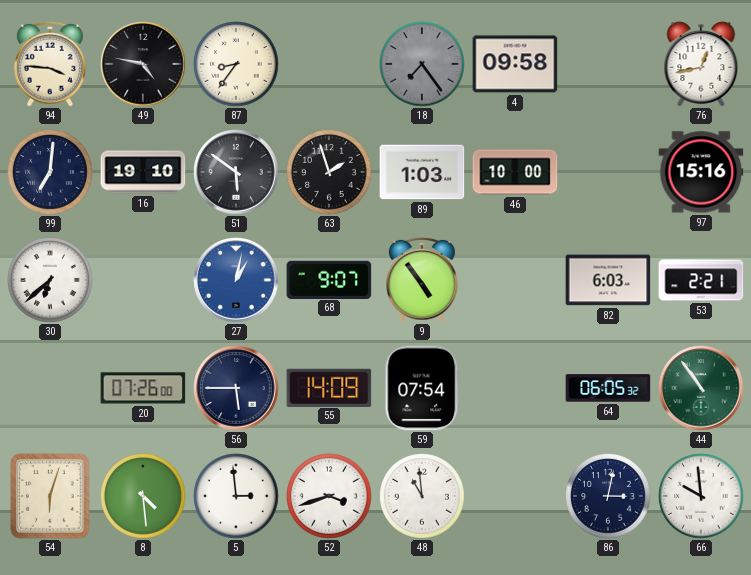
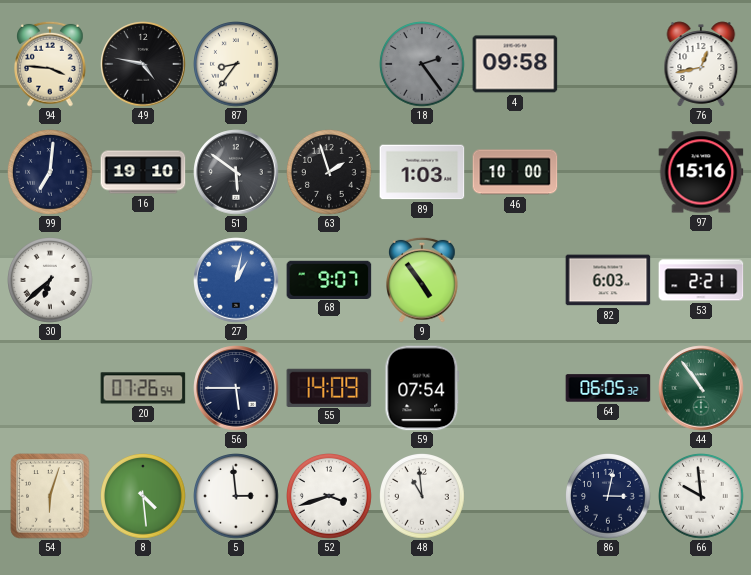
18: 7:24 -> 2:24
20: 07:26:00 -> 07:26:54
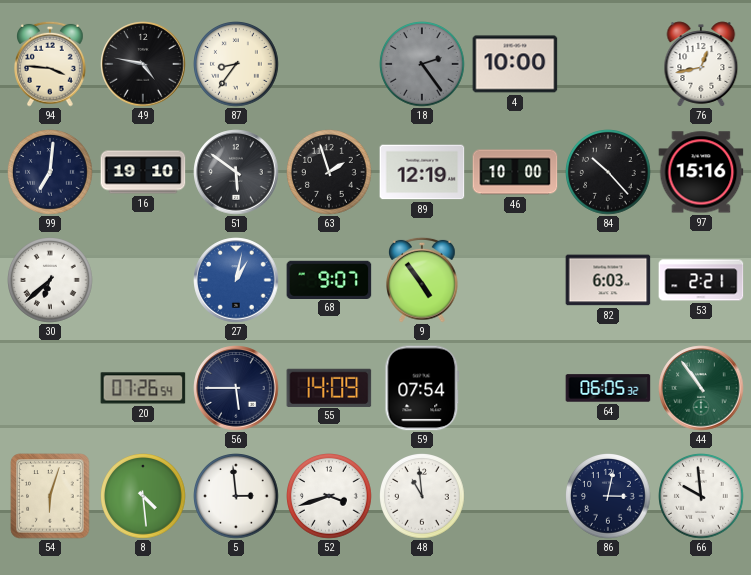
4: 09:58 -> 10:00
89: 1:03 -> 12:19
84: none -> 10:23
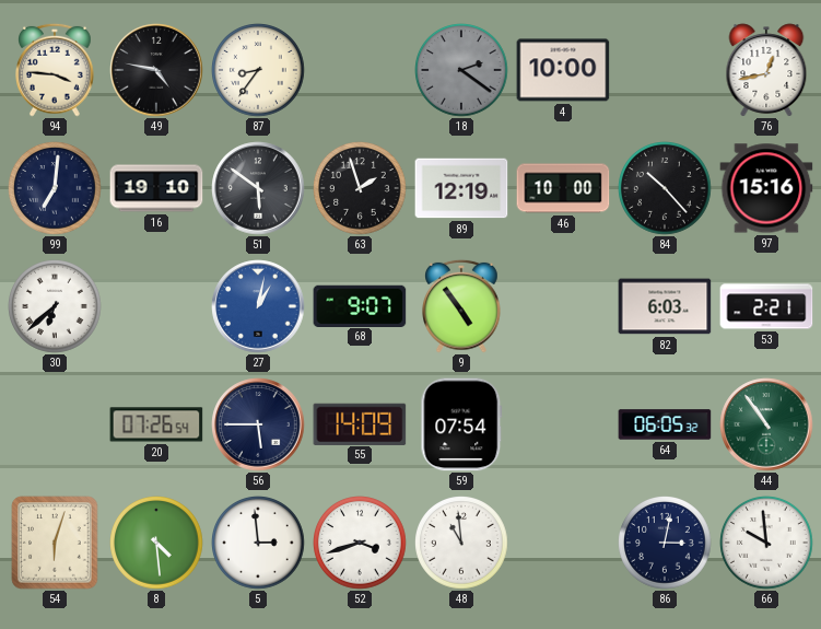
18: 2:24 -> 2:21
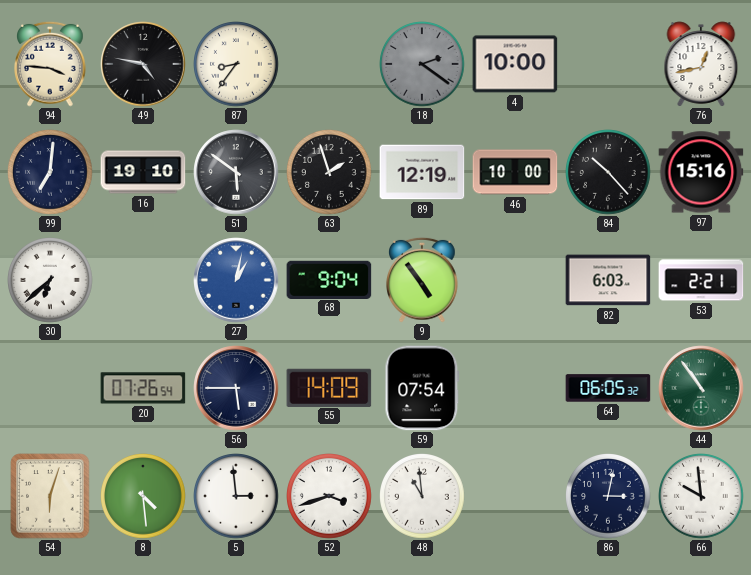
68: 9:07 -> 9:04
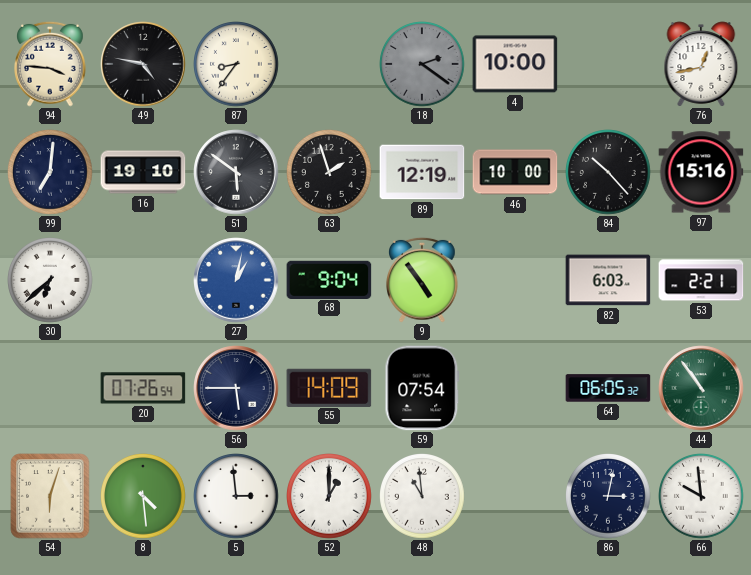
52: 3:42 -> 1:00
